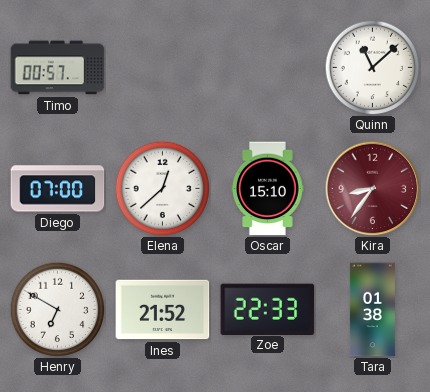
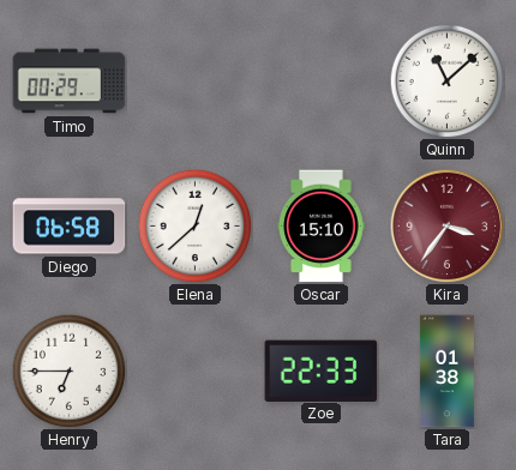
Timo: 00:57 -> 00:29
Diego: 07:00 -> 06:58
Kira: 8:36 -> 3:36
Henry: 6:50 -> 6:45
Ines: 21:52 -> none
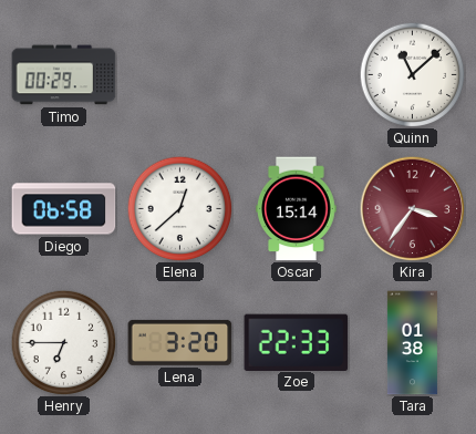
Oscar: 15:10 -> 15:14
Lena: none -> 3:20
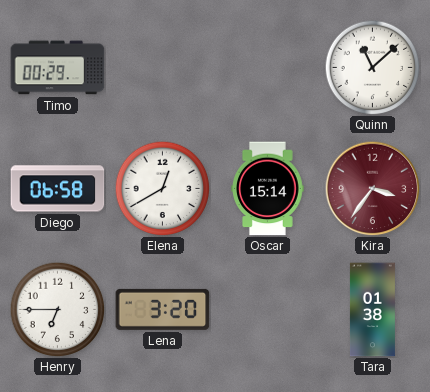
Elena: 12:38 -> 12:40
Zoe: 22:33 -> none
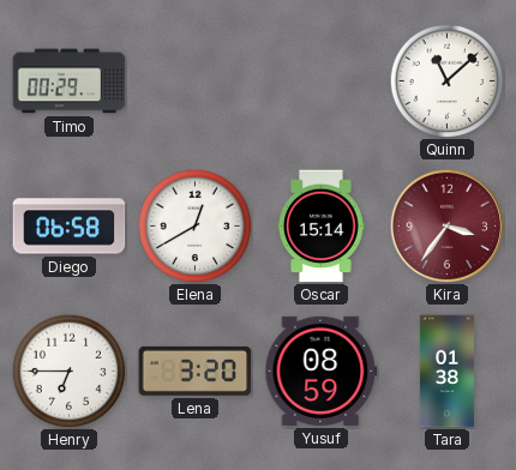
Yusuf: none -> 08:59
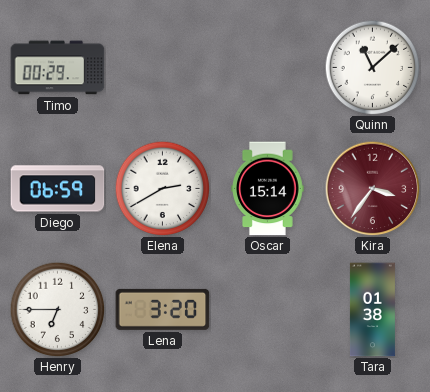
Diego: 06:58 -> 06:59
Elena: 12:40 -> 2:40
Yusuf: 08:59 -> none
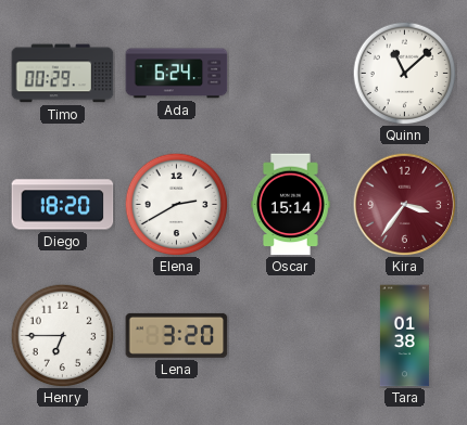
Ada: none -> 6:24
Diego: 06:59 -> 18:20
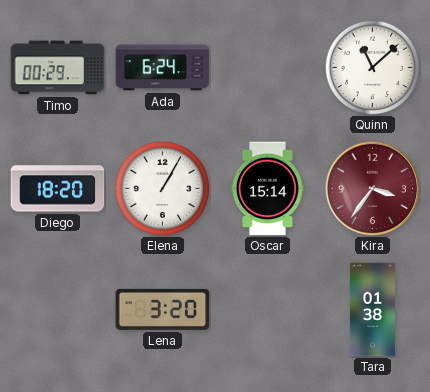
Elena: 2:40 -> 1:05
Henry: 6:45 -> none
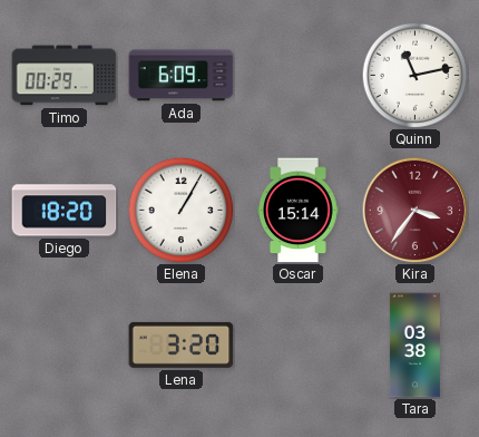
Ada: 6:24 -> 6:09
Quinn: 11:08 -> 11:13
Tara: 01:38 -> 03:38
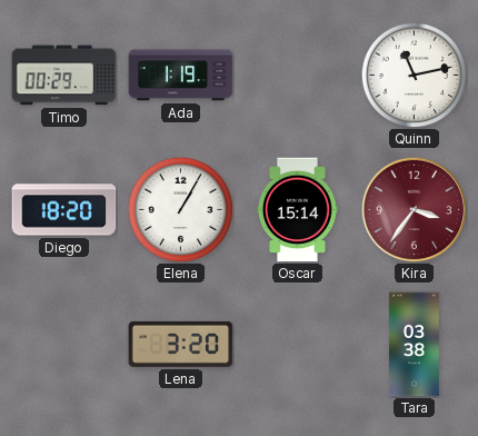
Ada: 6:09 -> 1:19
